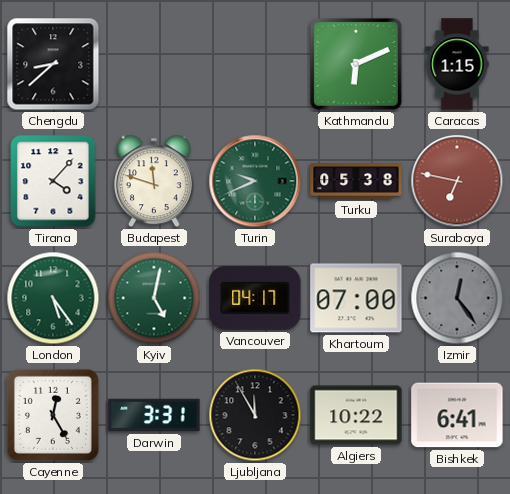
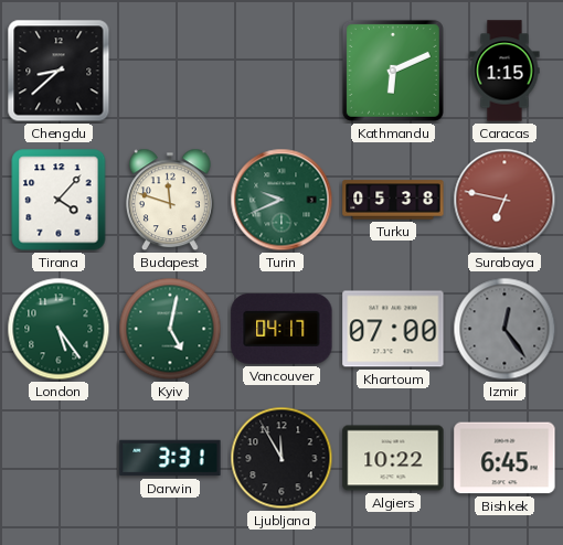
Cayenne: 12:25 -> none
Bishkek: 6:41 -> 6:45
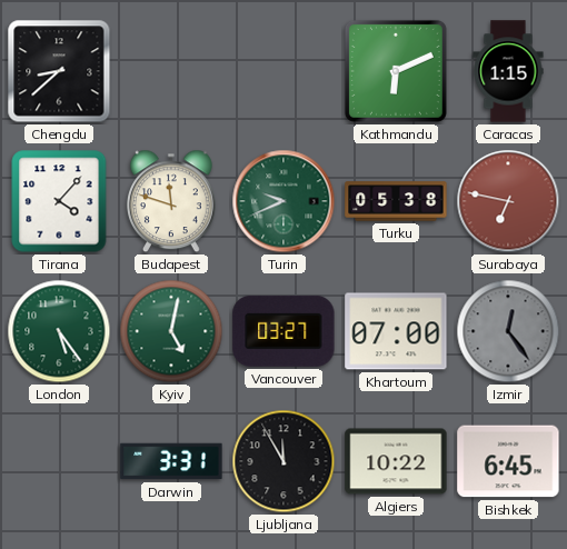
Vancouver: 04:17 -> 03:27
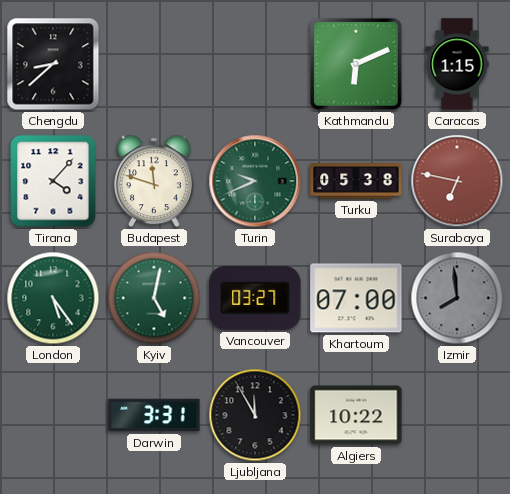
Izmir: 12:24 -> 7:59
Bishkek: 6:45 -> none
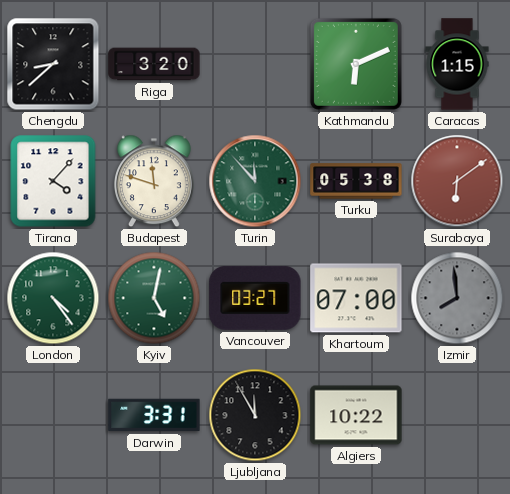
Riga: none -> 3:20
Turin: 9:41 -> 11:53
Surabaya: 6:47 -> 6:09
London: 5:24 -> 4:24
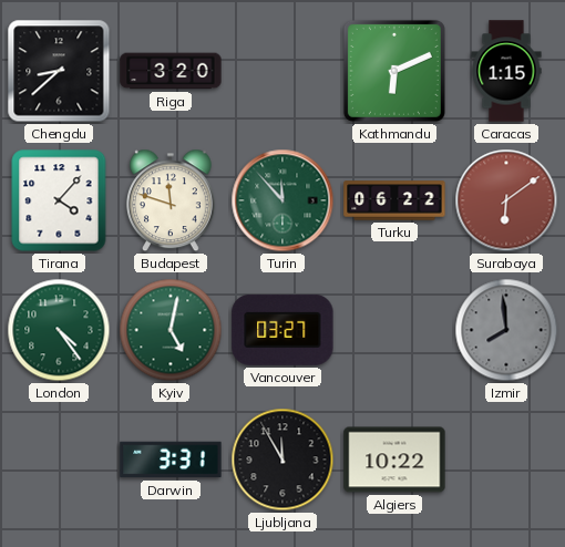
Turku: 05:38 -> 06:22
Khartoum: 07:00 -> none
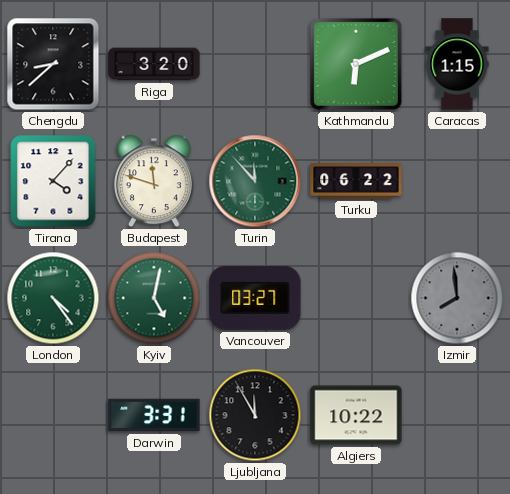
Surabaya: 6:09 -> none
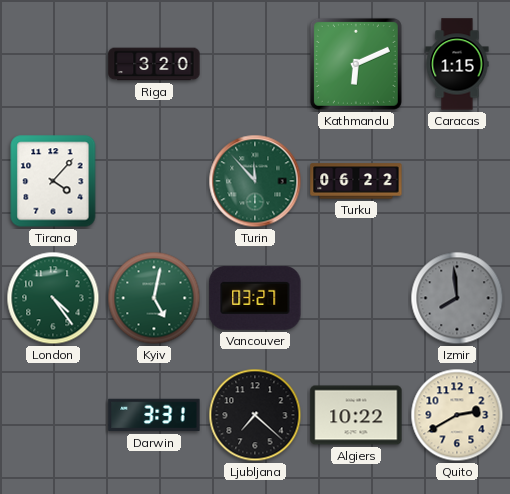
Chengdu: 8:38 -> none
Budapest: 11:48 -> none
Ljubljana: 11:55 -> 7:22
Quito: none -> 2:40
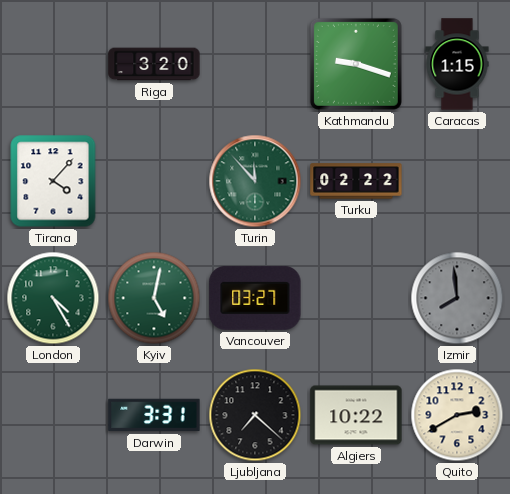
Kathmandu: 6:11 -> 9:18
Turku: 06:22 -> 02:22
London: 4:24 -> 4:25
